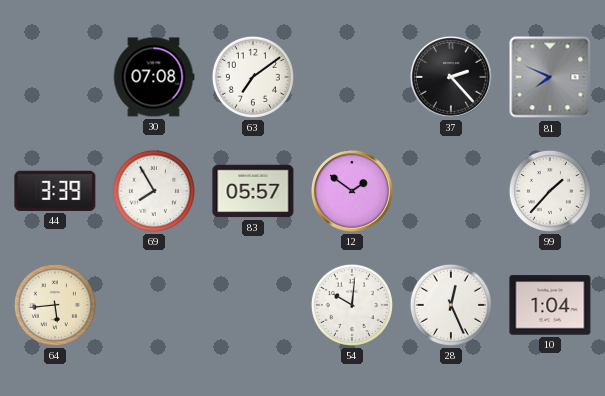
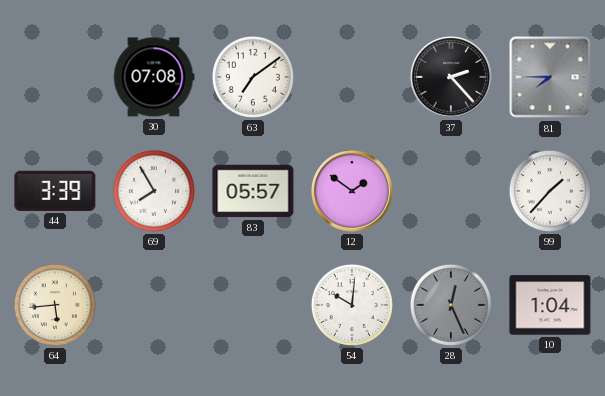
81: 7:49 -> 7:45
28 dial: white -> grey
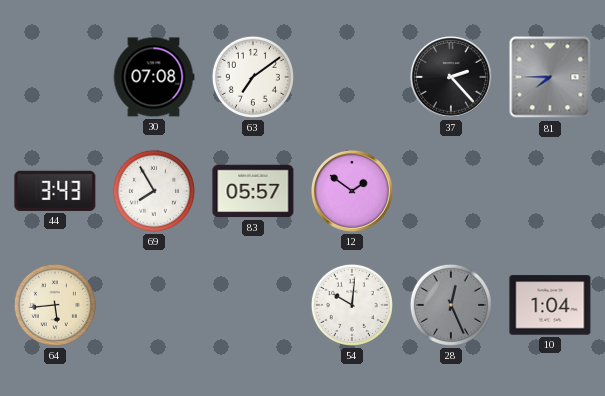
44: 3:39 -> 3:43
99: 1:37 -> none
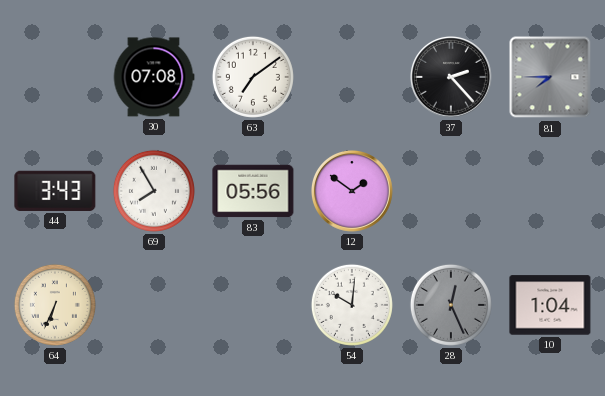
83: 05:57 -> 05:56
64: 5:44 -> 6:34
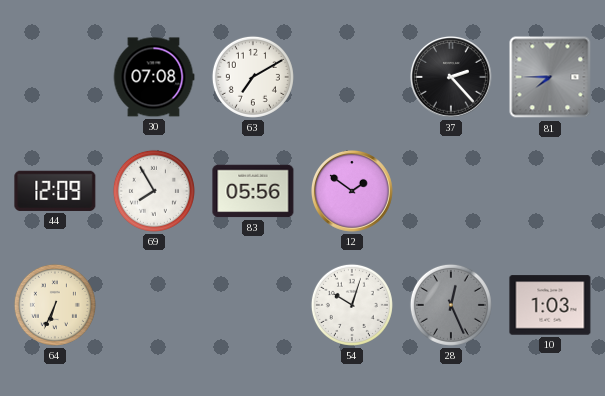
63: 7:09 -> 7:10
44: 3:43 -> 12:09
54: 10:01 -> 10:03
10: 1:04 -> 1:03
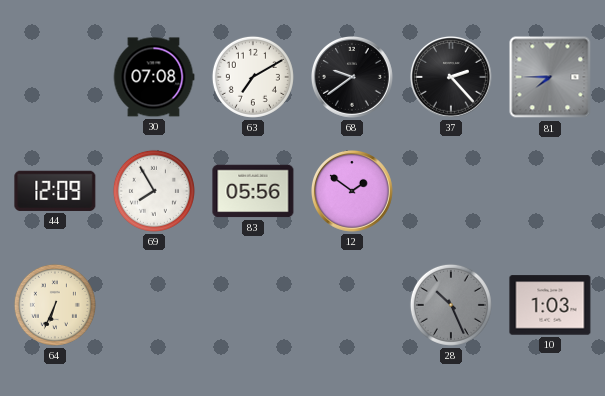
68: none -> 9:39
54: 10:03 -> none
28: 12:26 -> 10:26
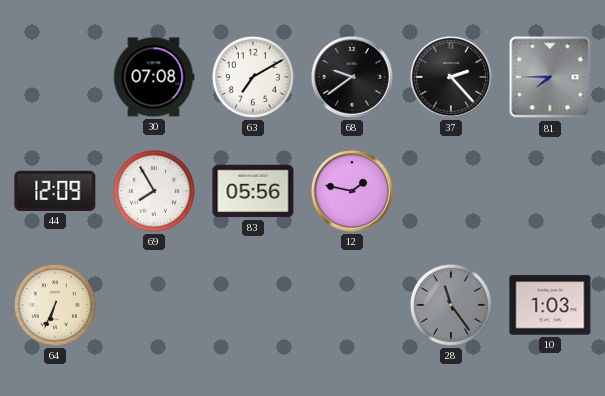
12: 1:51 -> 1:47
28: 10:26 -> 11:24
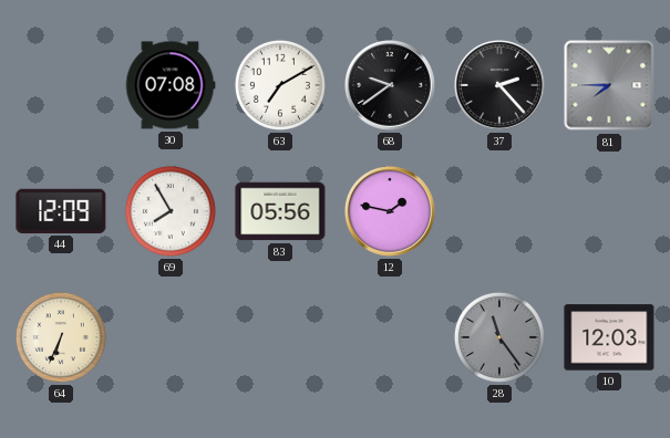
10: 1:03 -> 12:03
